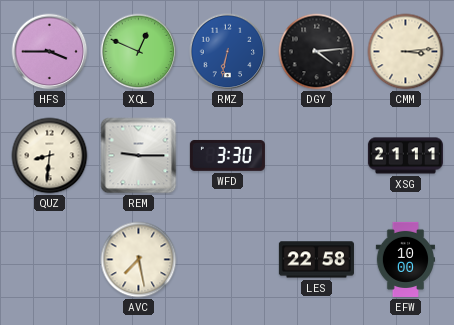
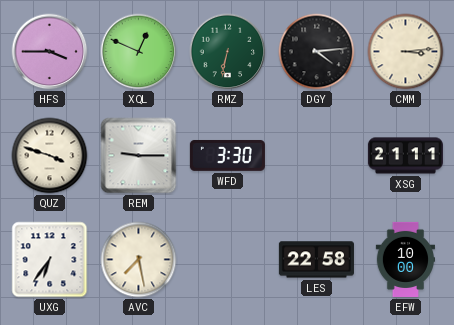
RMZ dial: blue -> green
QUZ: 8:31 -> 3:48
UXG: none -> 6:36
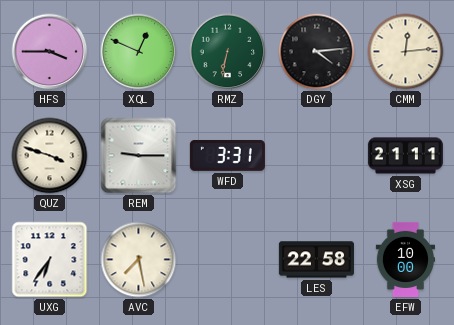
CMM: 3:14 -> 12:14
WFD: 3:30 -> 3:31
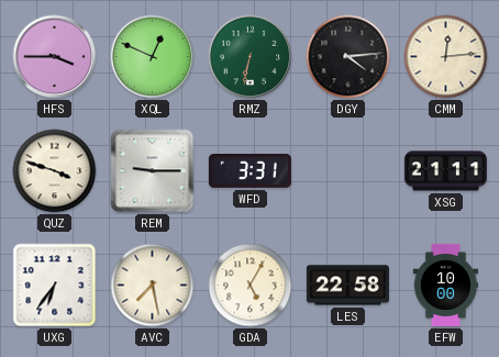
GDA: none -> 5:05
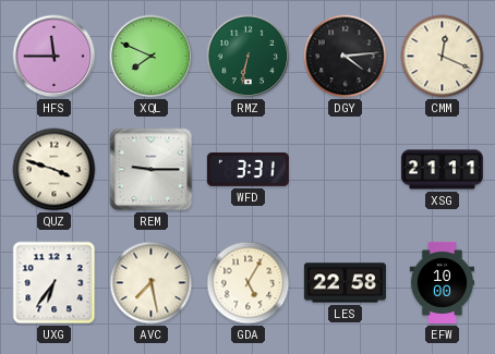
HFS: 3:45 -> 11:45
XQL: 12:49 -> 7:49
CMM: 12:14 -> 12:19
